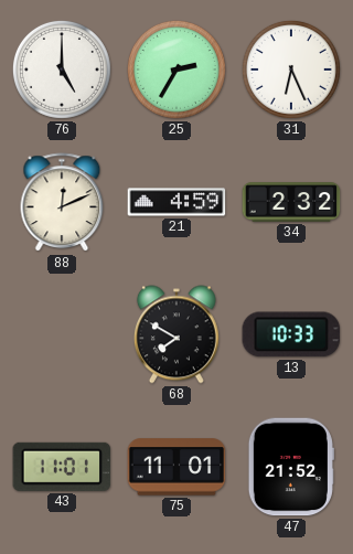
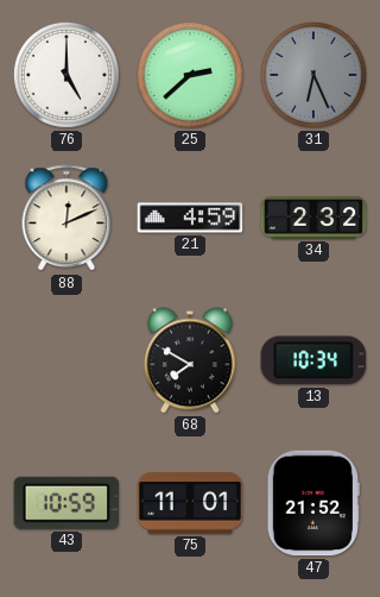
25: 2:35 -> 2:38
31 dial: white -> grey
13: 10:33 -> 10:34
43: 11:01 -> 10:59
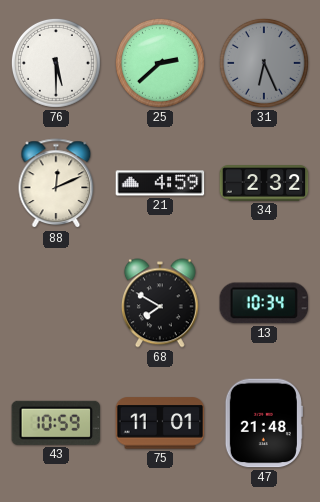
76: 5:00 -> 5:30
47: 21:52 -> 21:48
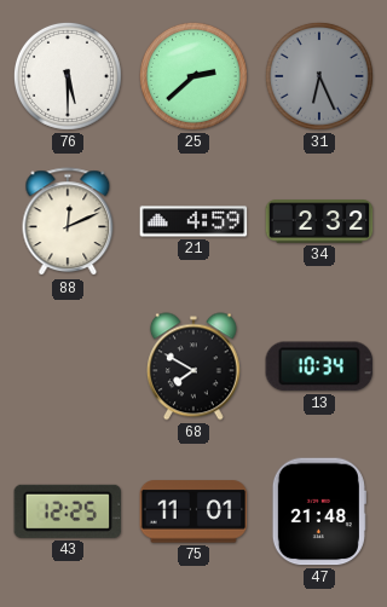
43: 10:59 -> 12:25
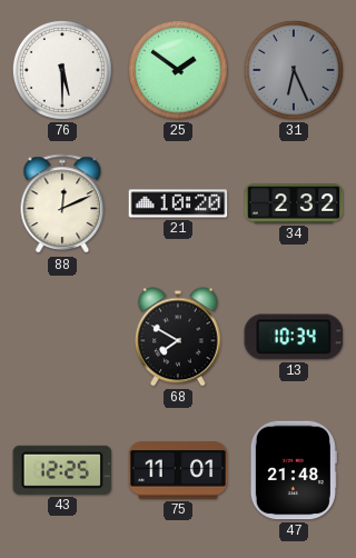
25: 2:38 -> 1:51
21: 4:59 -> 10:20
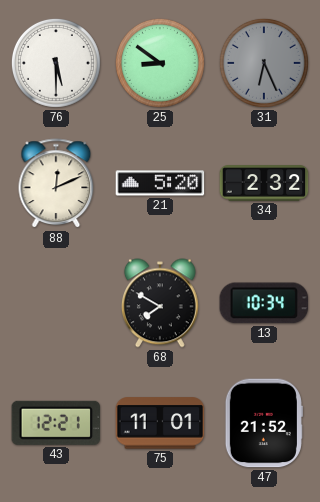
25: 1:51 -> 8:51
21: 10:20 -> 5:20
43: 12:25 -> 12:21
47: 21:48 -> 21:52
